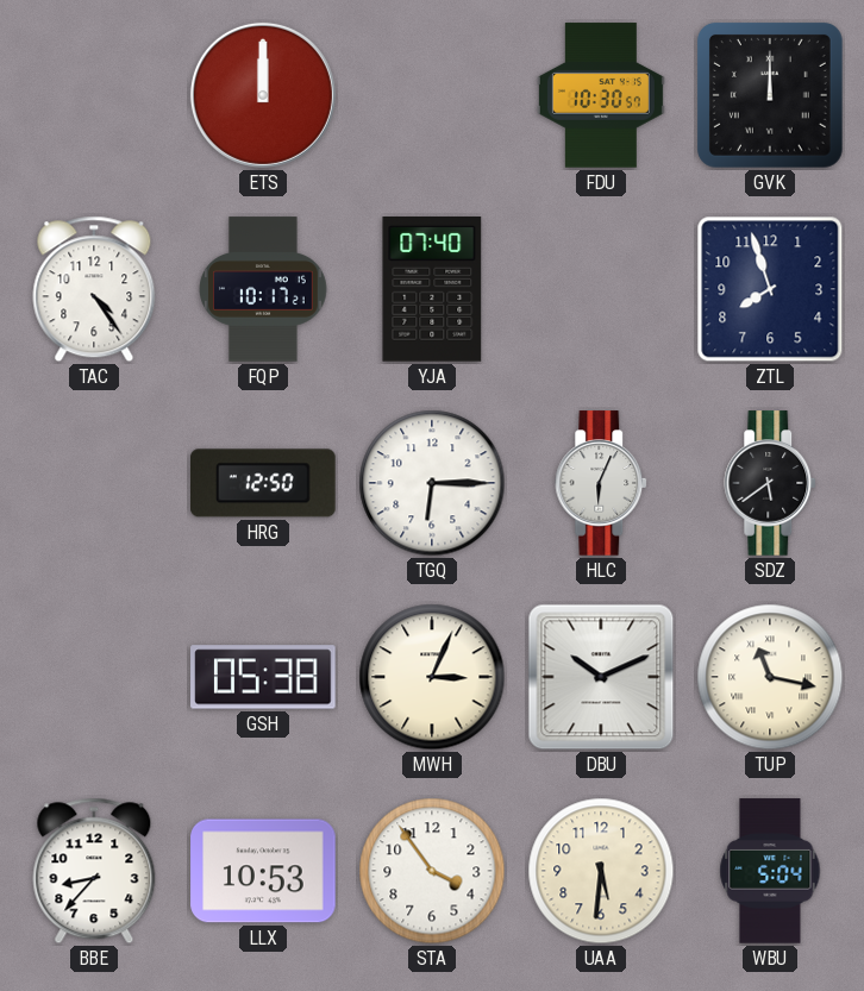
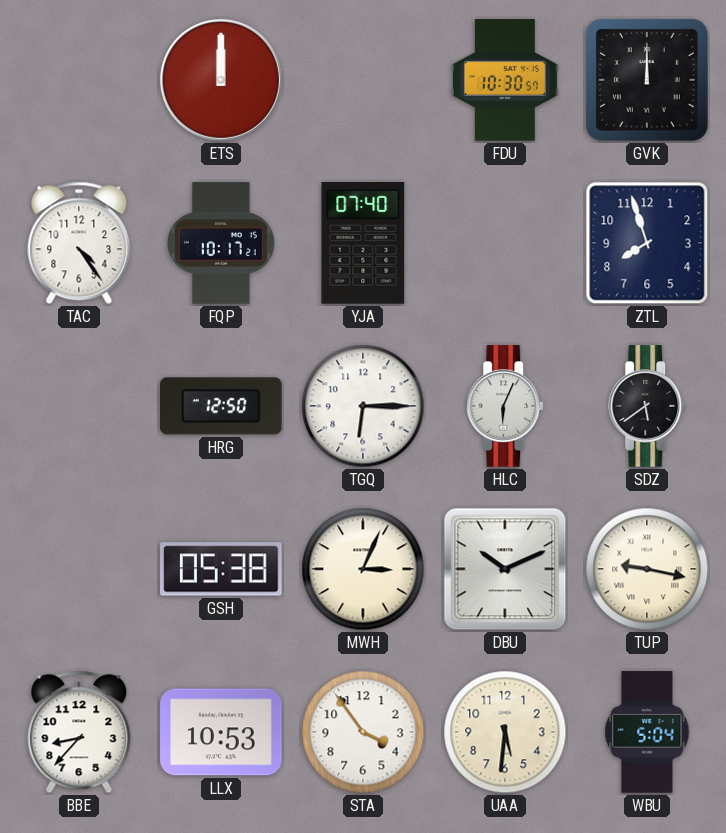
TUP: 11:17 -> 9:17
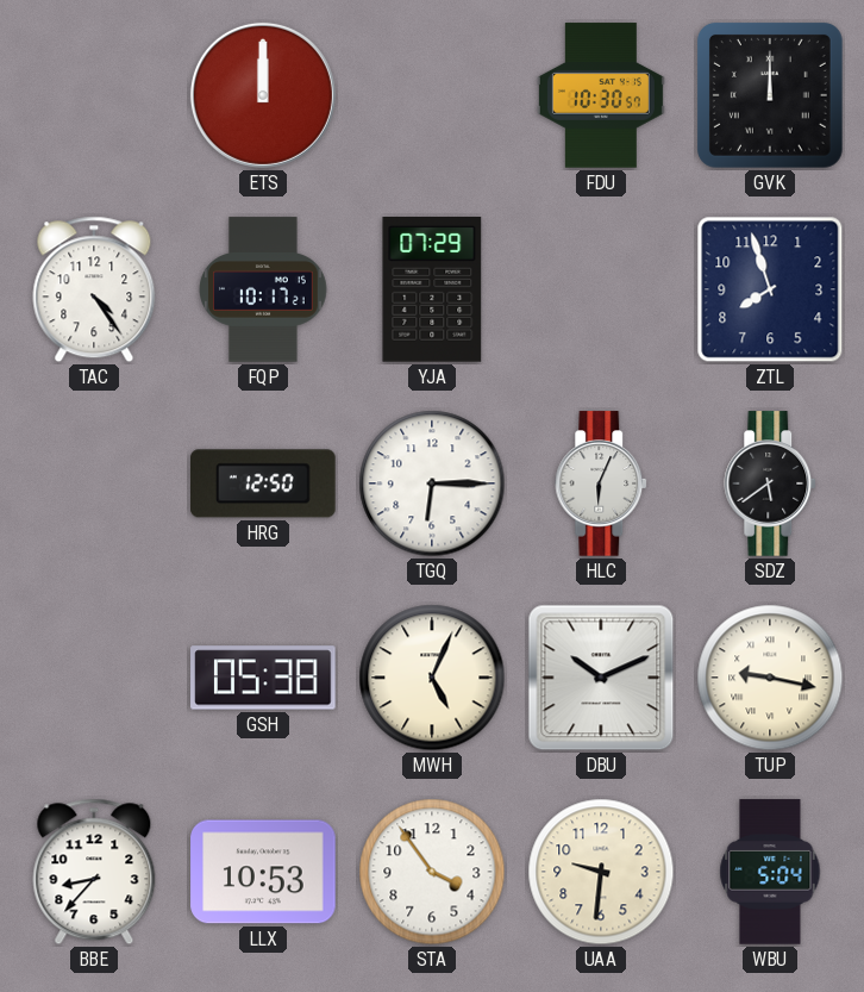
YJA: 07:40 -> 07:29
MWH: 3:04 -> 5:04
UAA: 5:31 -> 9:31
